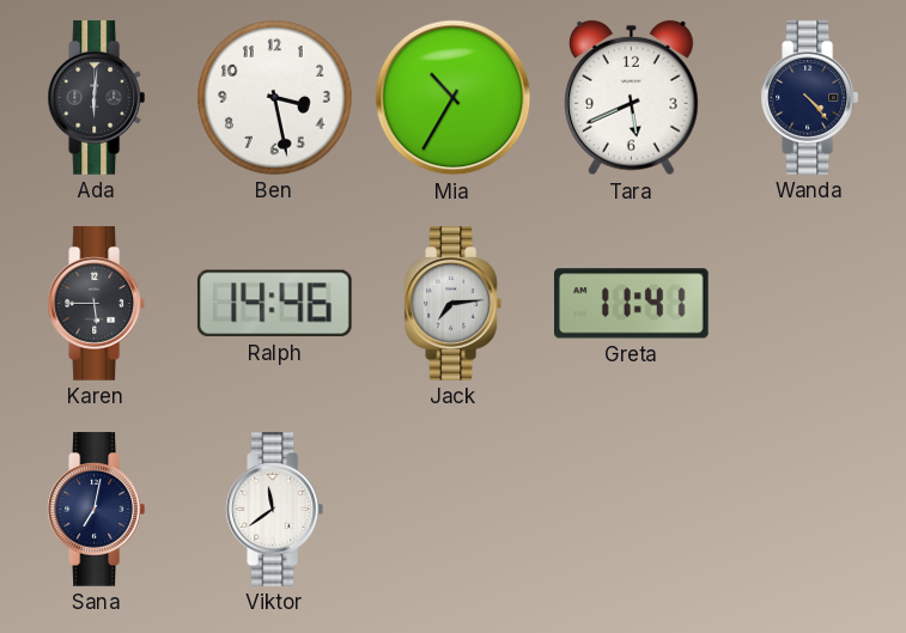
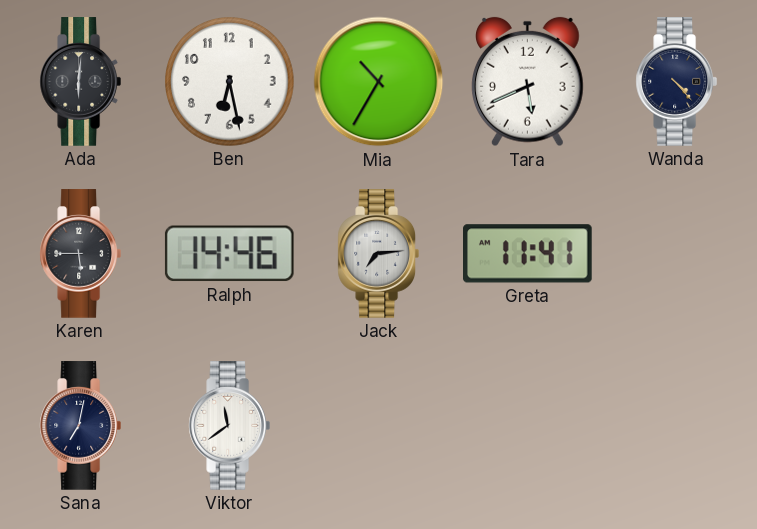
Ben: 3:28 -> 6:28
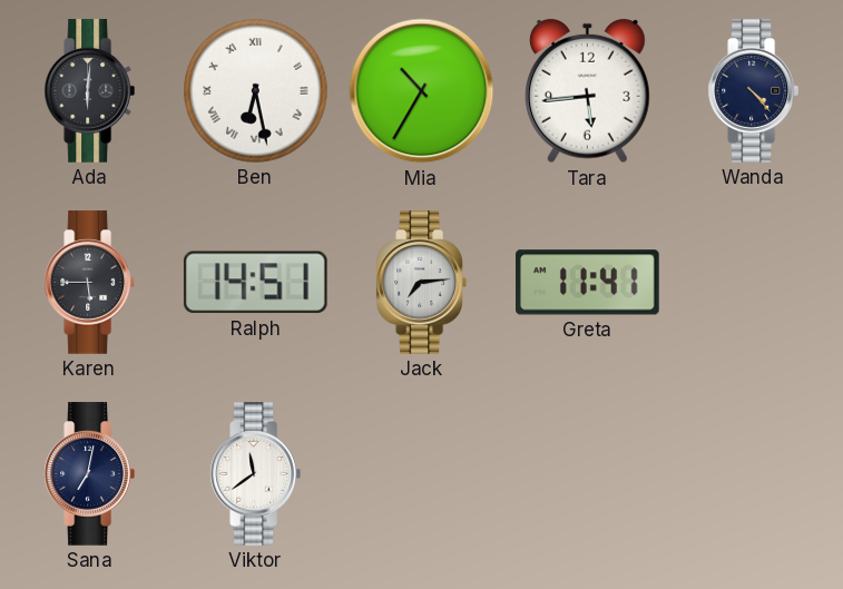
Ben numerals: Arabic -> Roman
Tara: 5:41 -> 5:44
Ralph: 14:46 -> 14:51
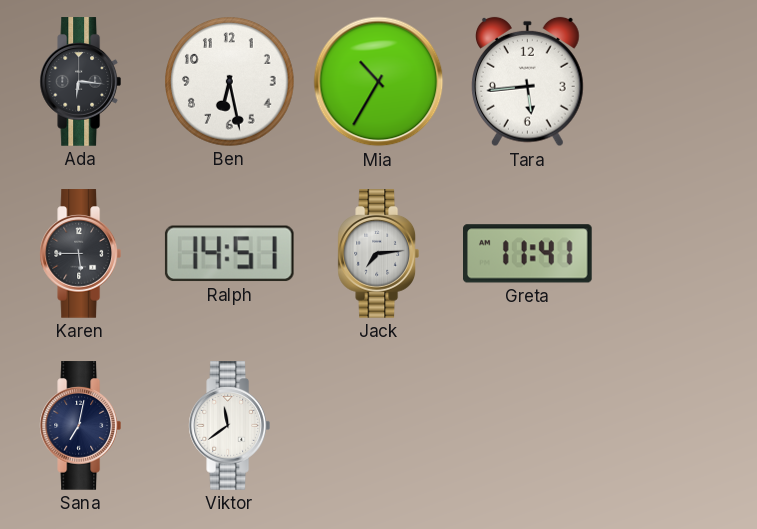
Ada: 6:01 -> 6:16
Ben numerals: Roman -> Arabic
Wanda: 4:23 -> none
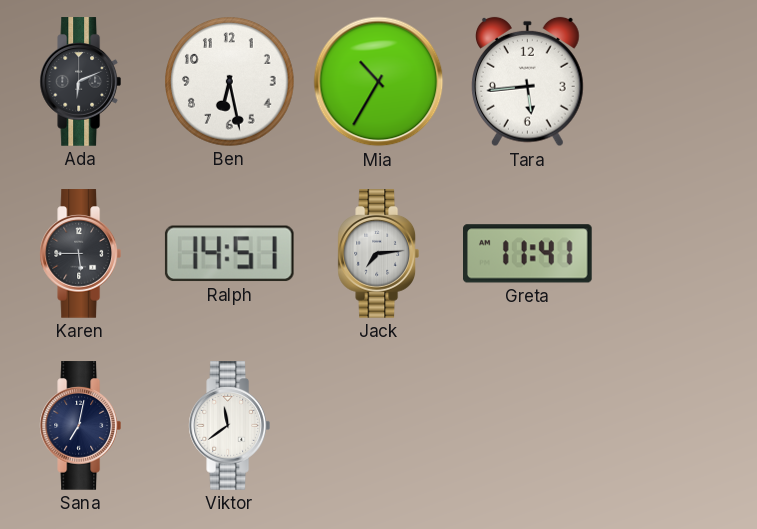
Ada: 6:16 -> 6:11
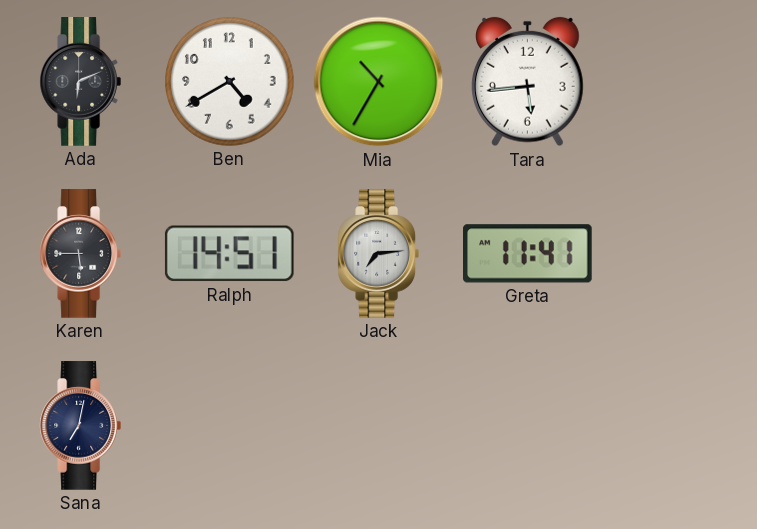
Ben: 6:28 -> 4:40
Viktor: 11:39 -> none
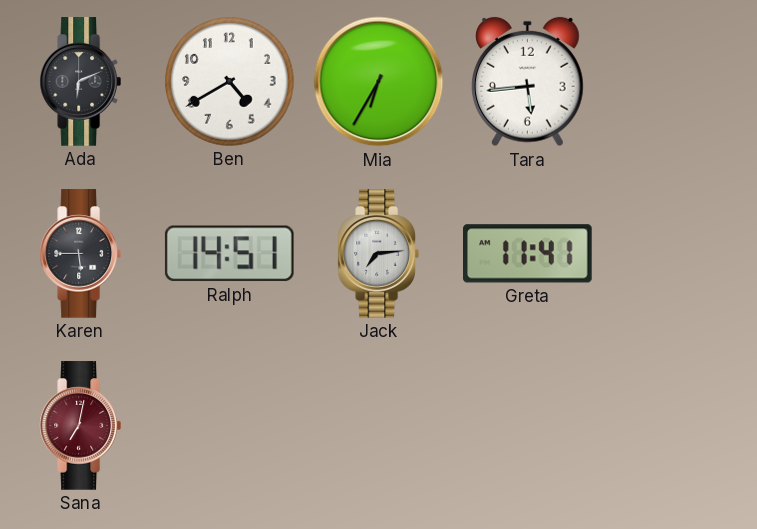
Mia: 10:35 -> 6:35
Sana dial: navy -> burgundy
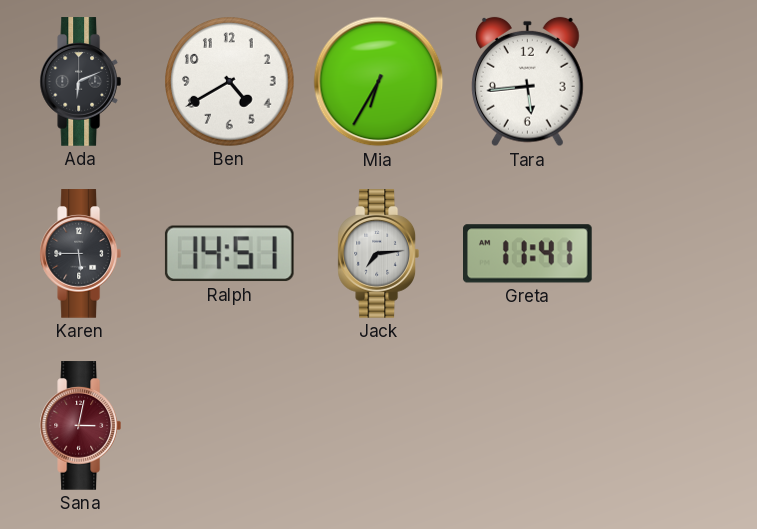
Sana: 7:02 -> 3:02
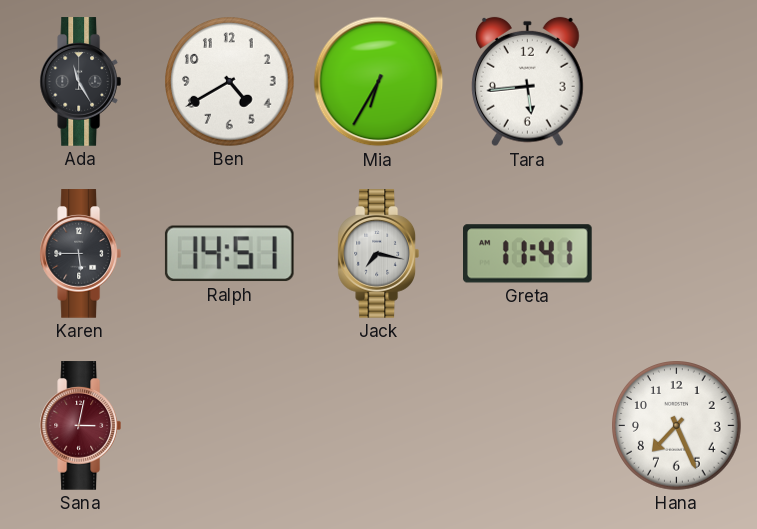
Ada: 6:11 -> 11:25
Jack: 7:14 -> 7:17
Hana: none -> 7:26
